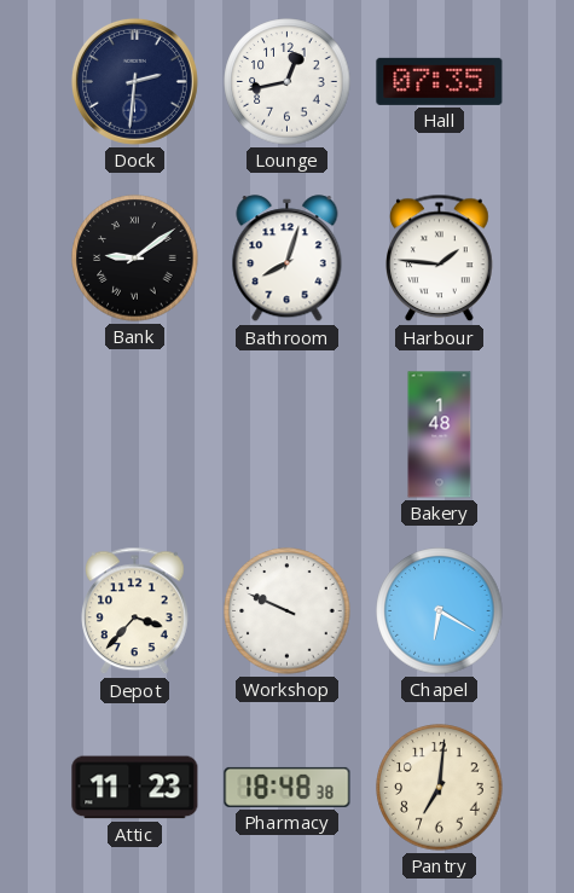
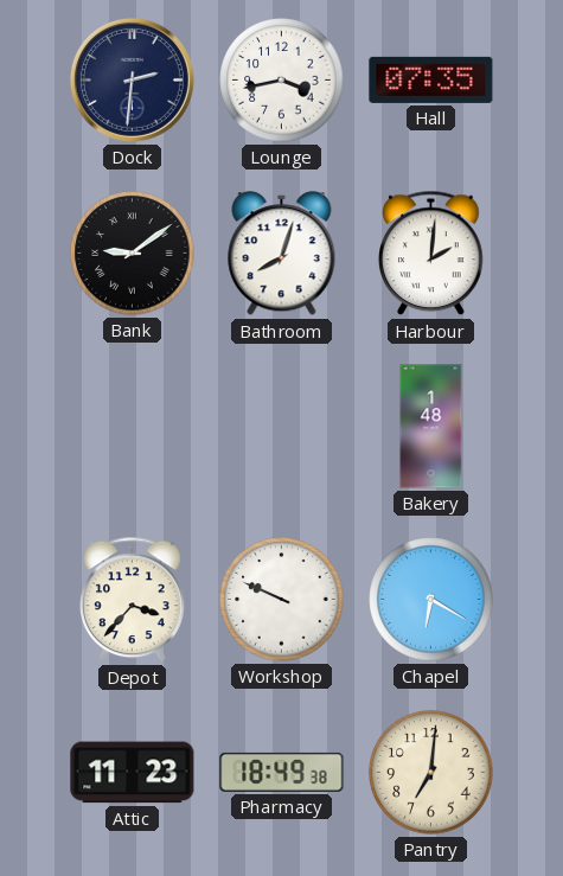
Lounge: 12:43 -> 3:43
Harbour: 1:46 -> 2:01
Pharmacy: 18:48 -> 18:49
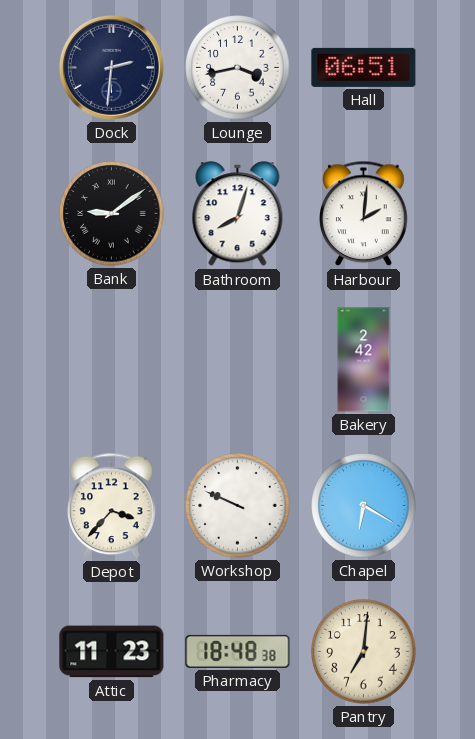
Hall: 07:35 -> 06:51
Bakery: 1:48 -> 2:42
Pharmacy: 18:49 -> 18:48
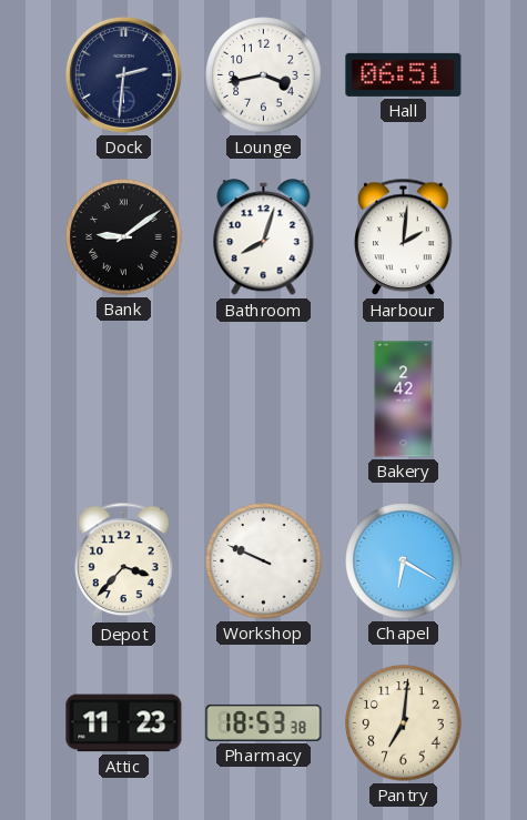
Pharmacy: 18:48 -> 18:53
